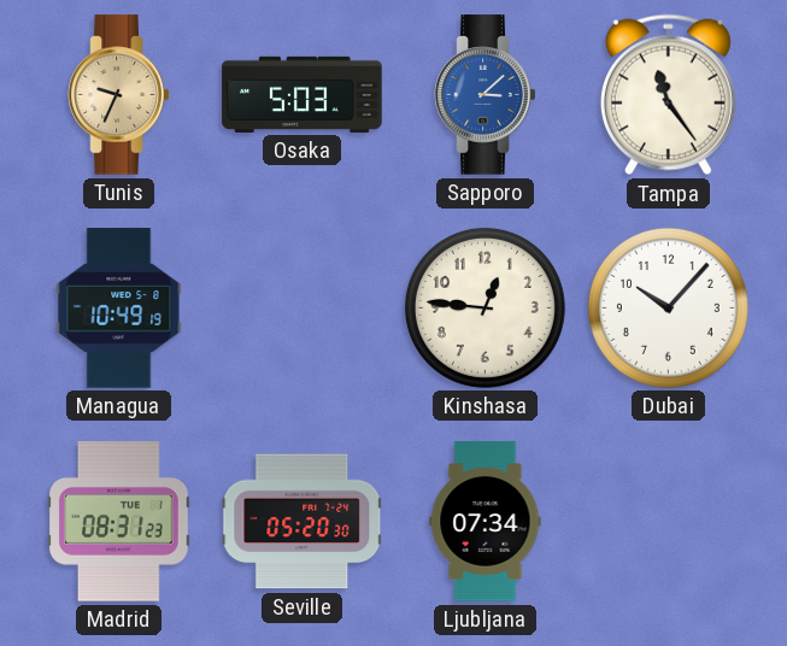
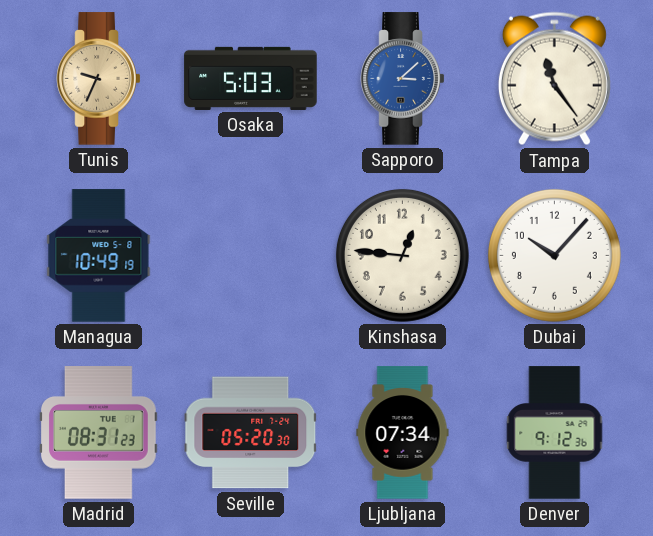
Denver: none -> 9:12
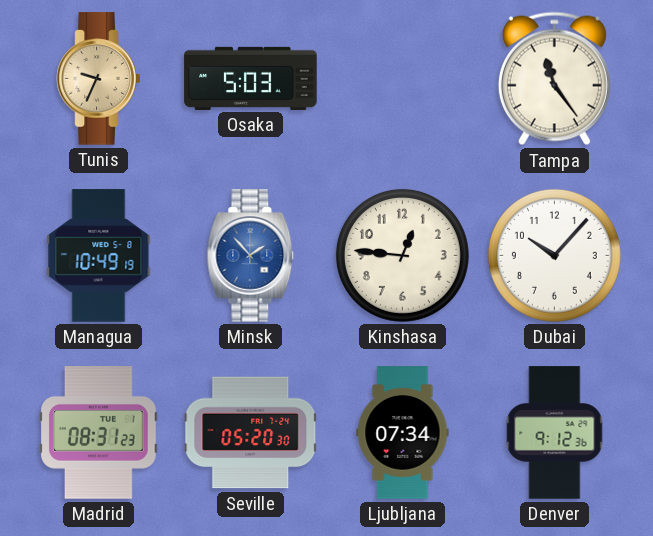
Sapporo: 3:08 -> none
Minsk: none -> 1:53
